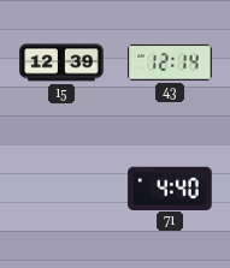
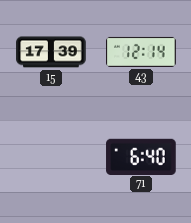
15: 12:39 -> 17:39
71: 4:40 -> 6:40
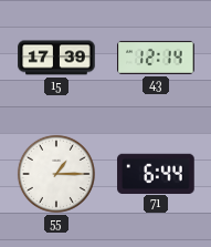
55: none -> 1:15
71: 6:40 -> 6:44
